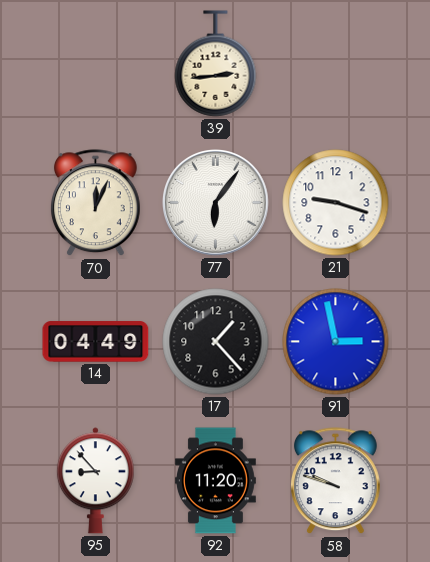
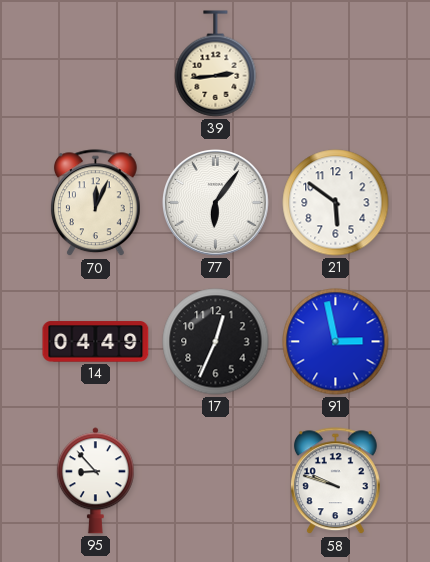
21: 9:18 -> 5:51
17: 1:23 -> 12:34
92: 11:20 -> none
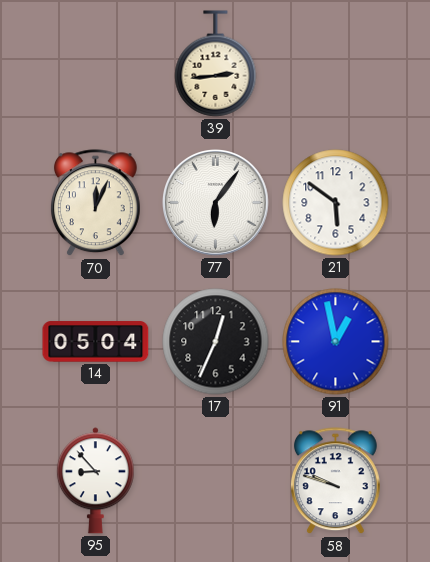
14: 04:49 -> 05:04
91: 2:58 -> 12:58
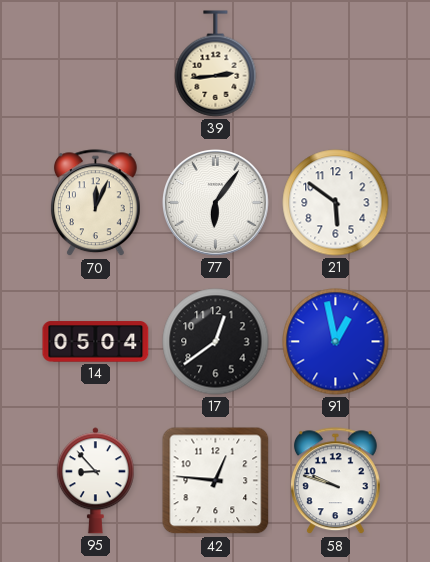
17: 12:34 -> 12:39
42: none -> 12:46
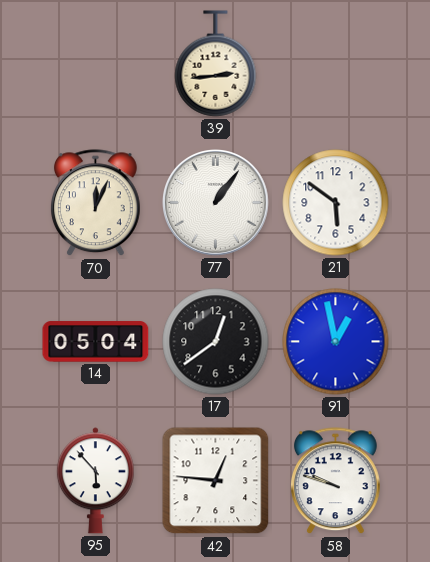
77: 6:06 -> 1:06
95: 8:53 -> 5:53
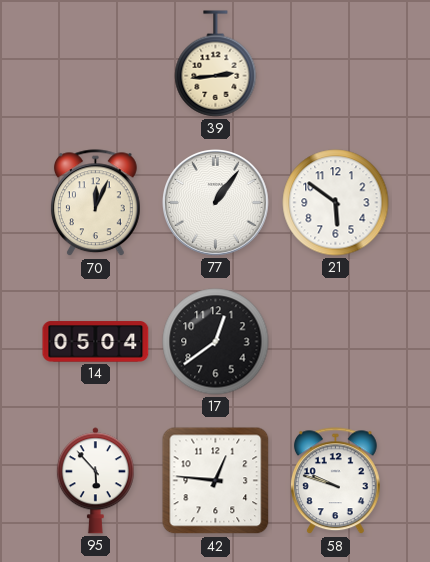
91: 12:58 -> none
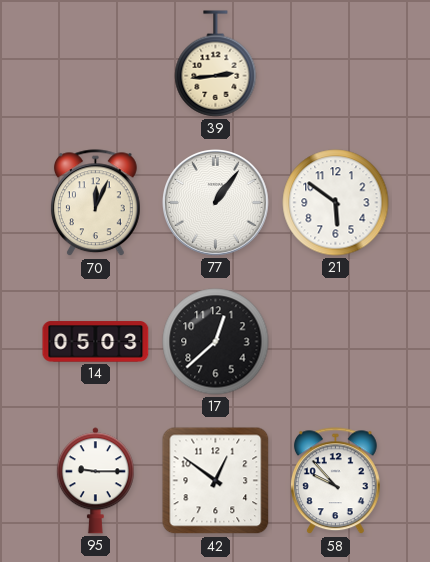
14: 05:04 -> 05:03
17: 12:39 -> 12:38
95: 5:53 -> 9:15
42: 12:46 -> 12:51
58: 9:48 -> 9:53
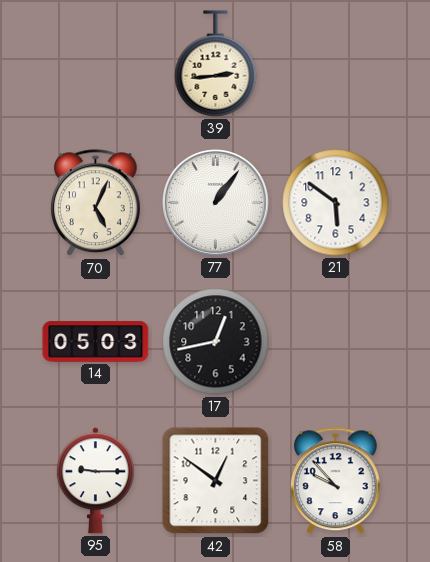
70: 12:04 -> 5:04
17: 12:38 -> 12:43
